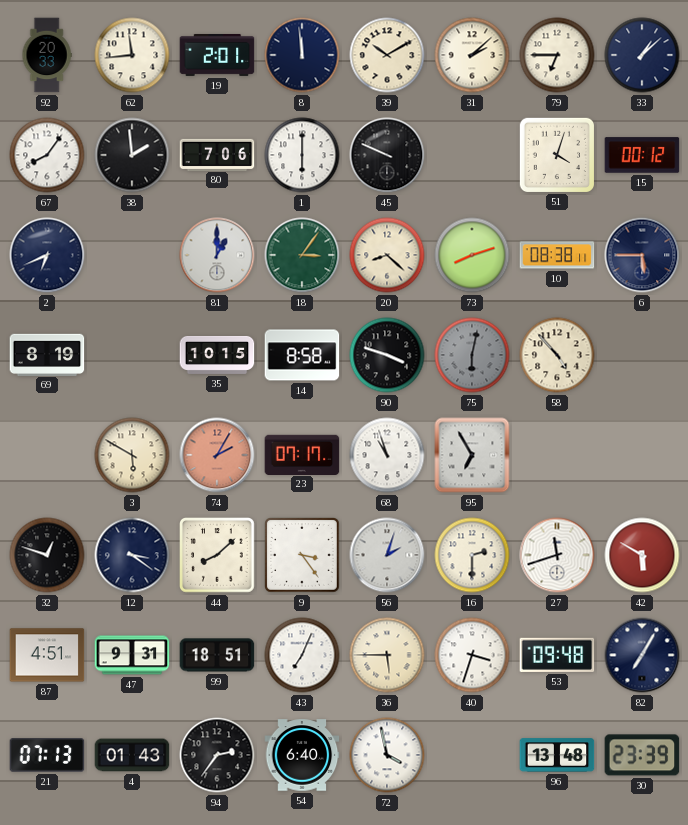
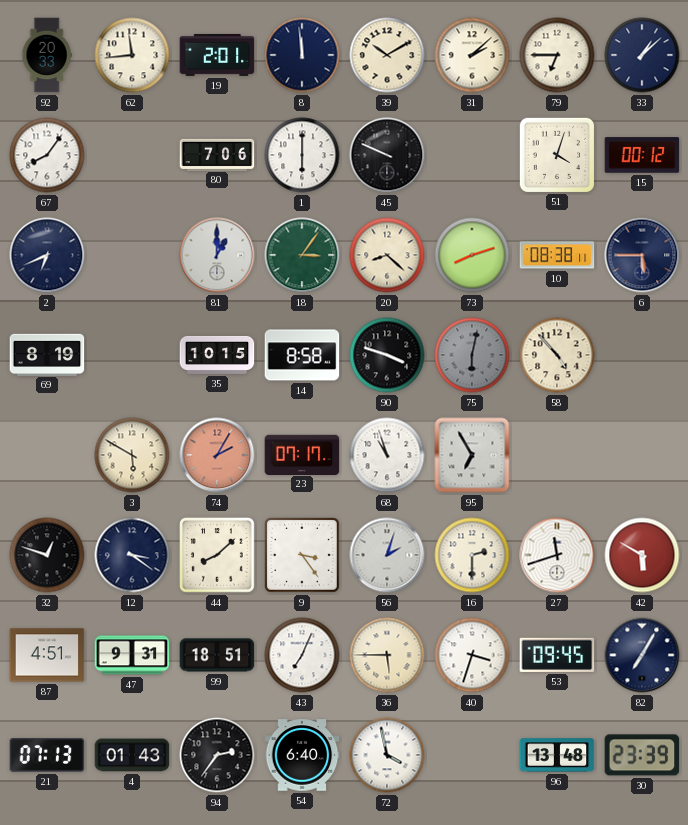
38: 1:59 -> none
53: 09:48 -> 09:45
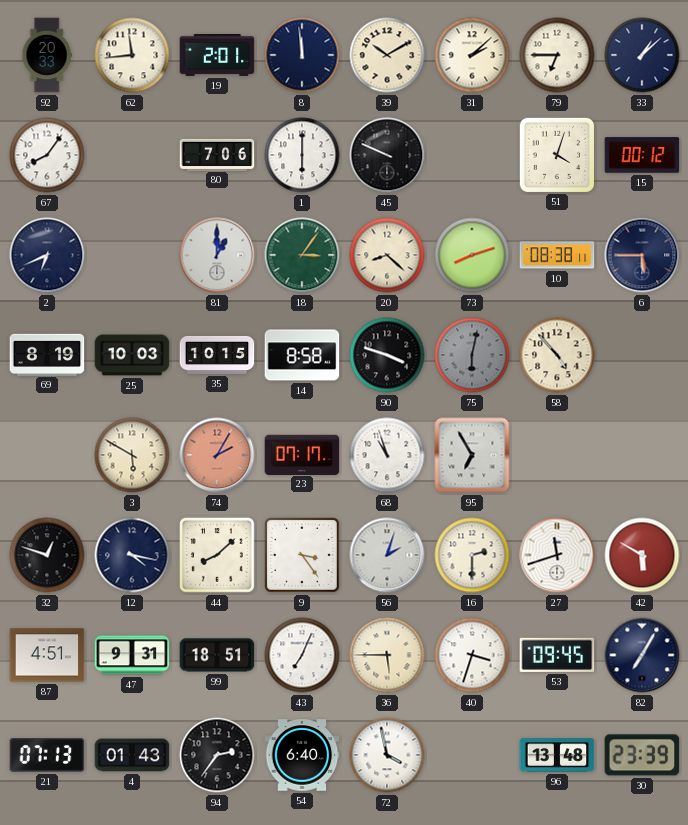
25: none -> 10:03
12: 3:21 -> 4:17
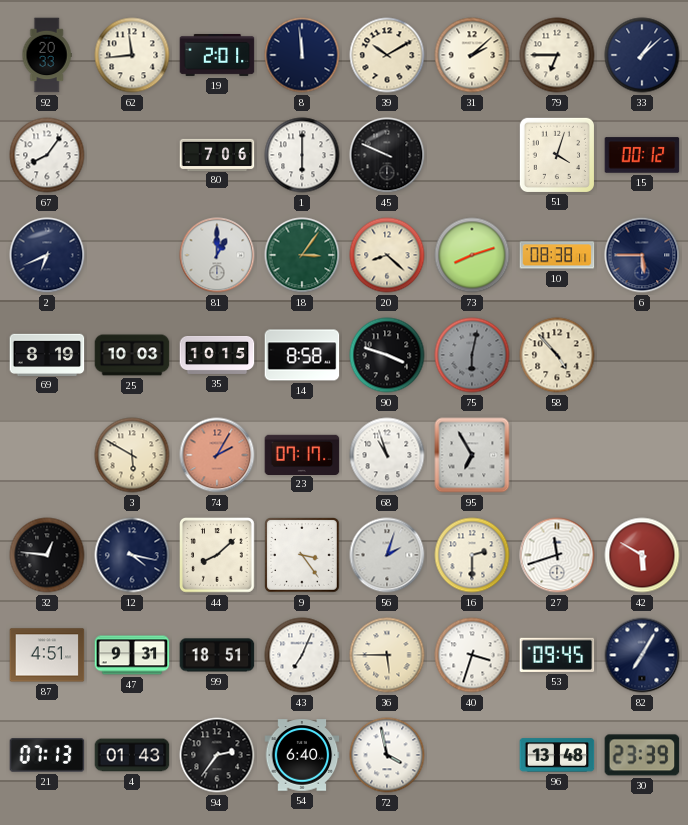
32: 12:48 -> 12:46
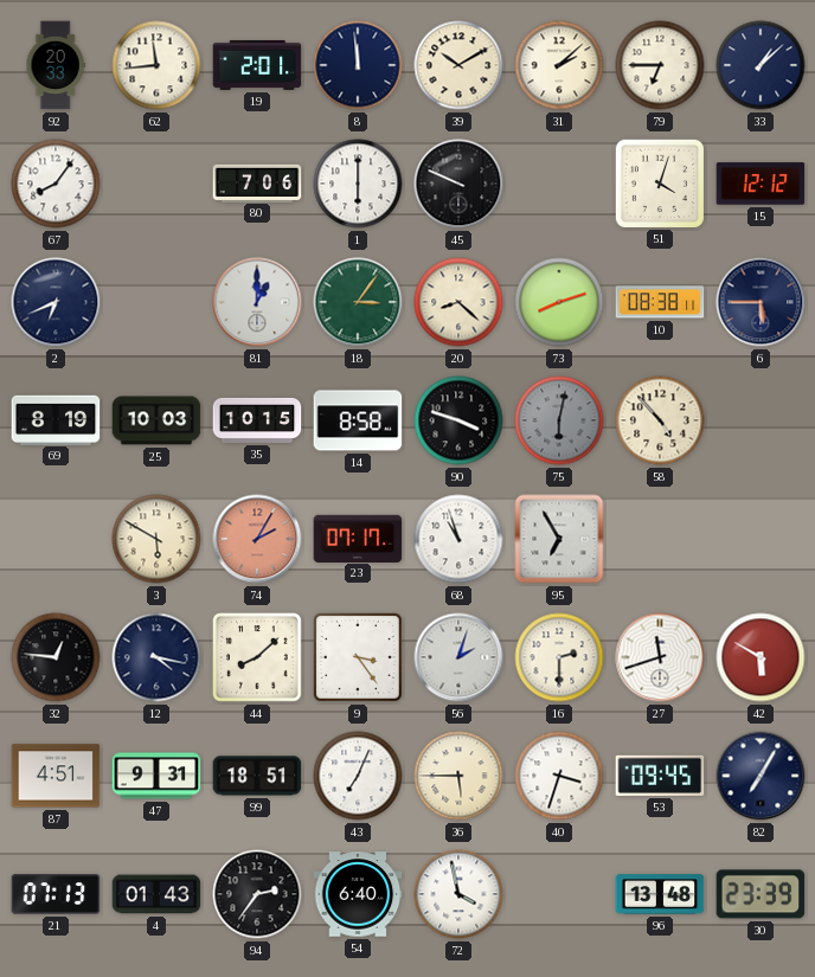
15: 00:12 -> 12:12
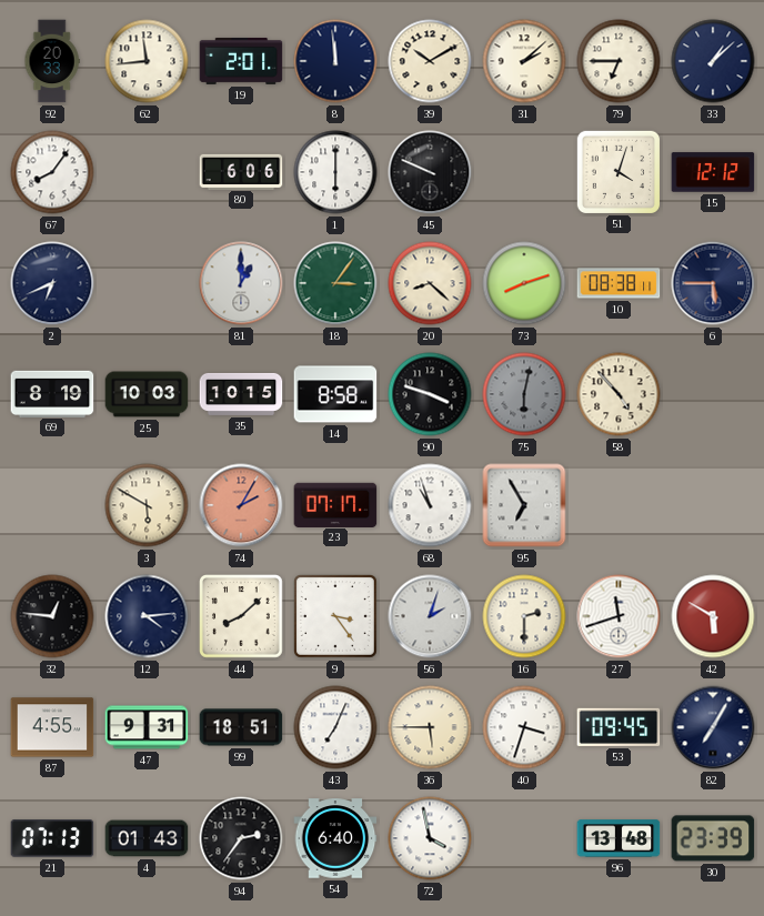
80: 7:06 -> 6:06
12: 4:17 -> 4:14
87: 4:51 -> 4:55
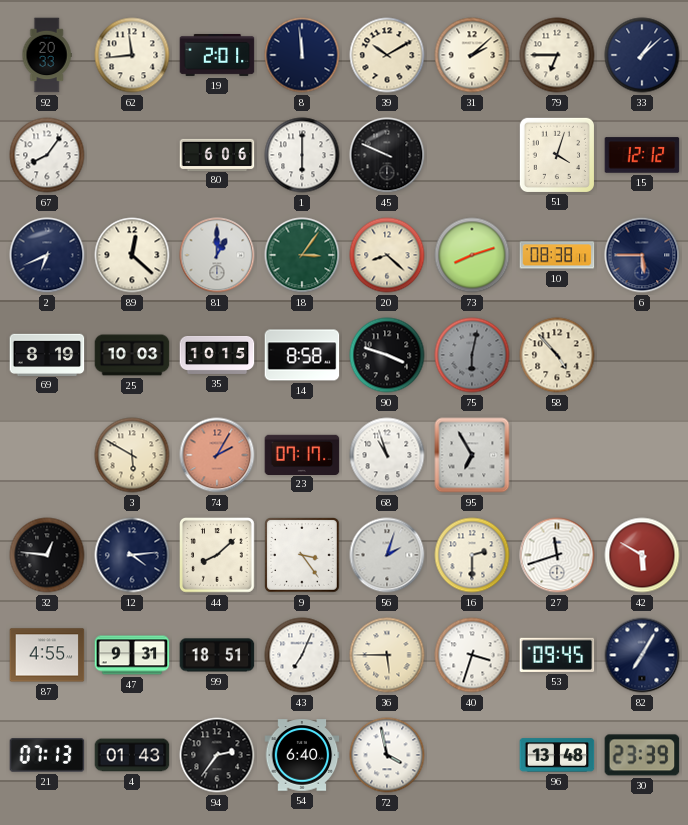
89: none -> 12:22
